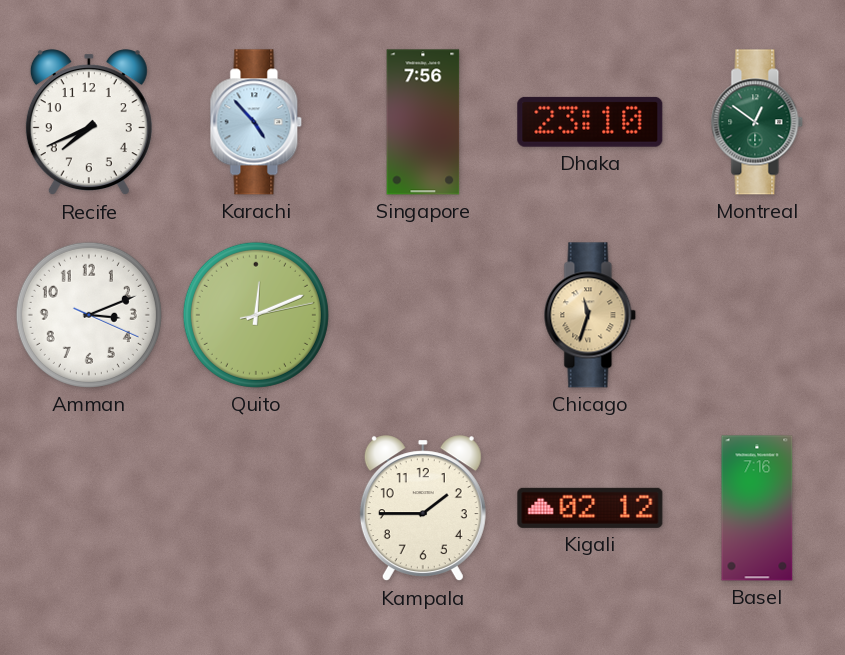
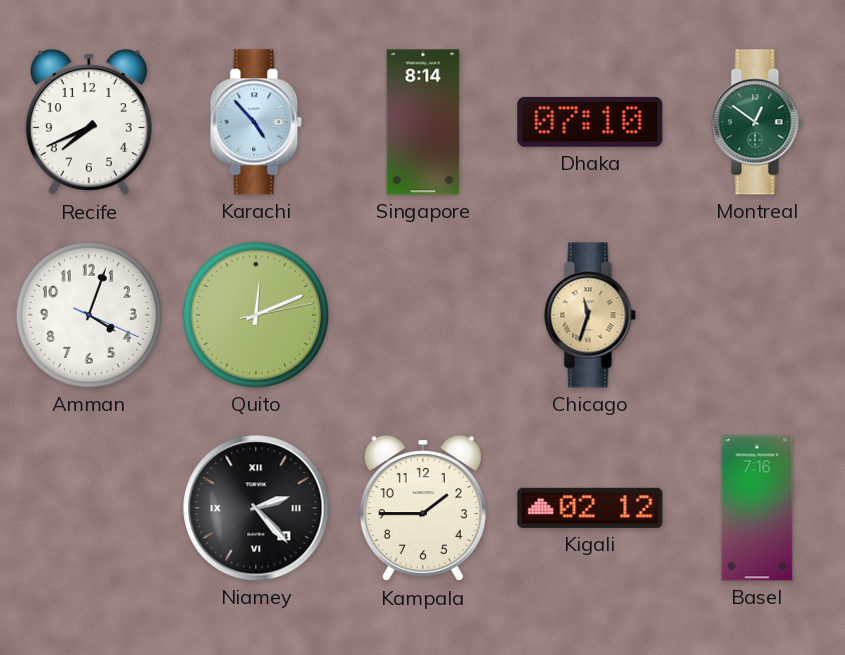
Singapore: 7:56 -> 8:14
Dhaka: 23:10 -> 07:10
Amman: 3:11 -> 4:03
Niamey: none -> 2:23
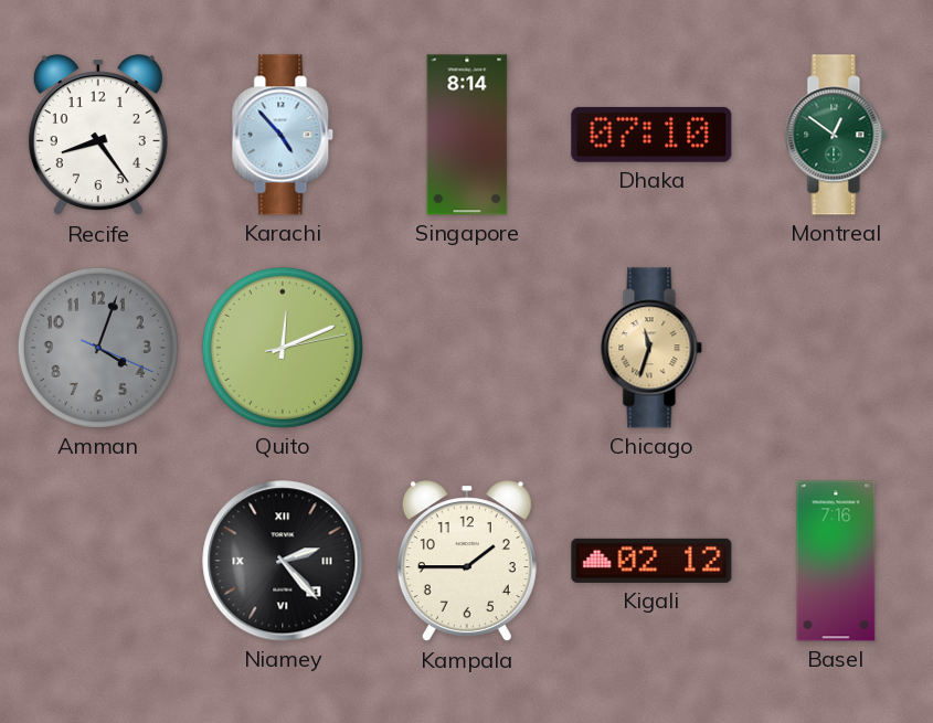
Recife: 7:41 -> 8:24
Amman dial: white -> grey
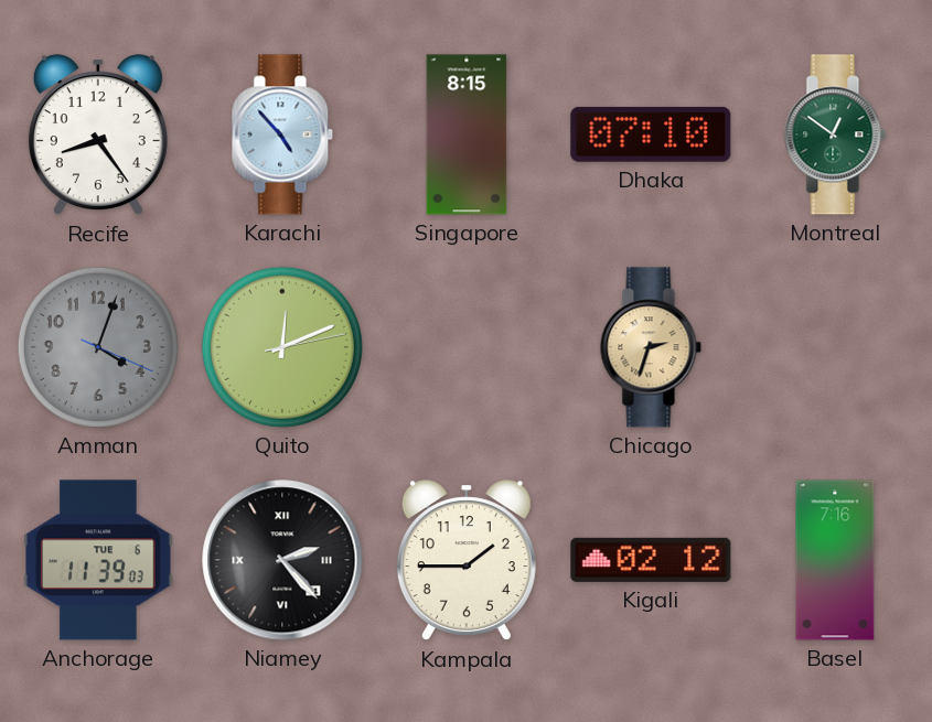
Singapore: 8:14 -> 8:15
Chicago: 11:33 -> 2:33
Anchorage: none -> 11:39
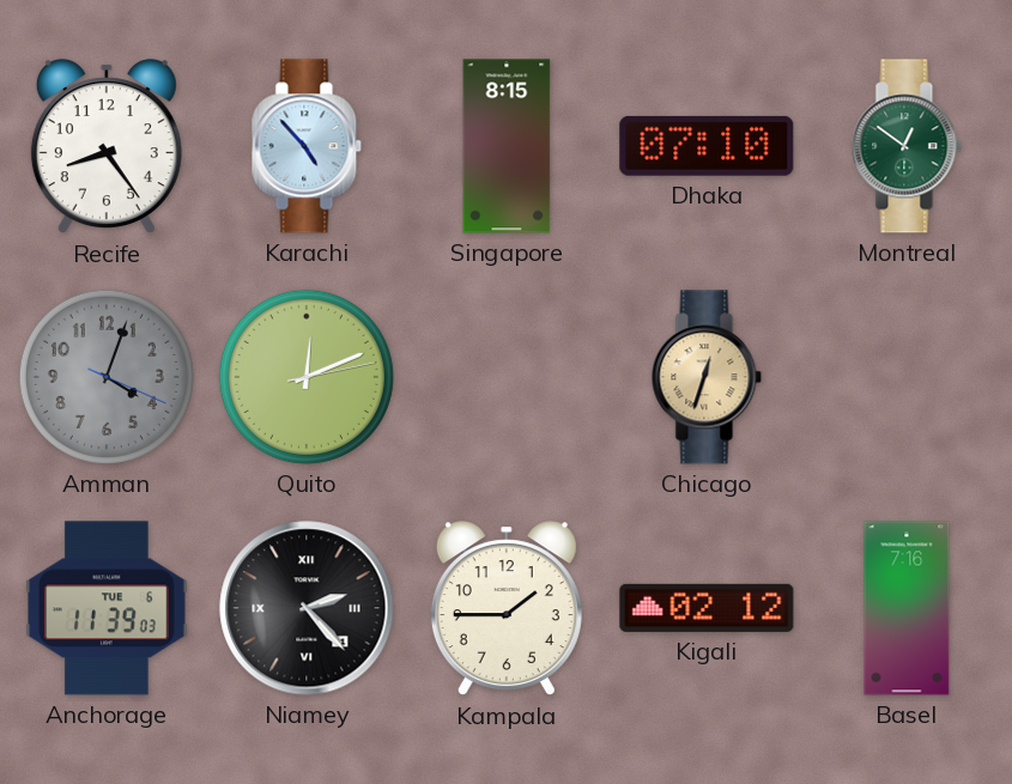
Chicago: 2:33 -> 12:33
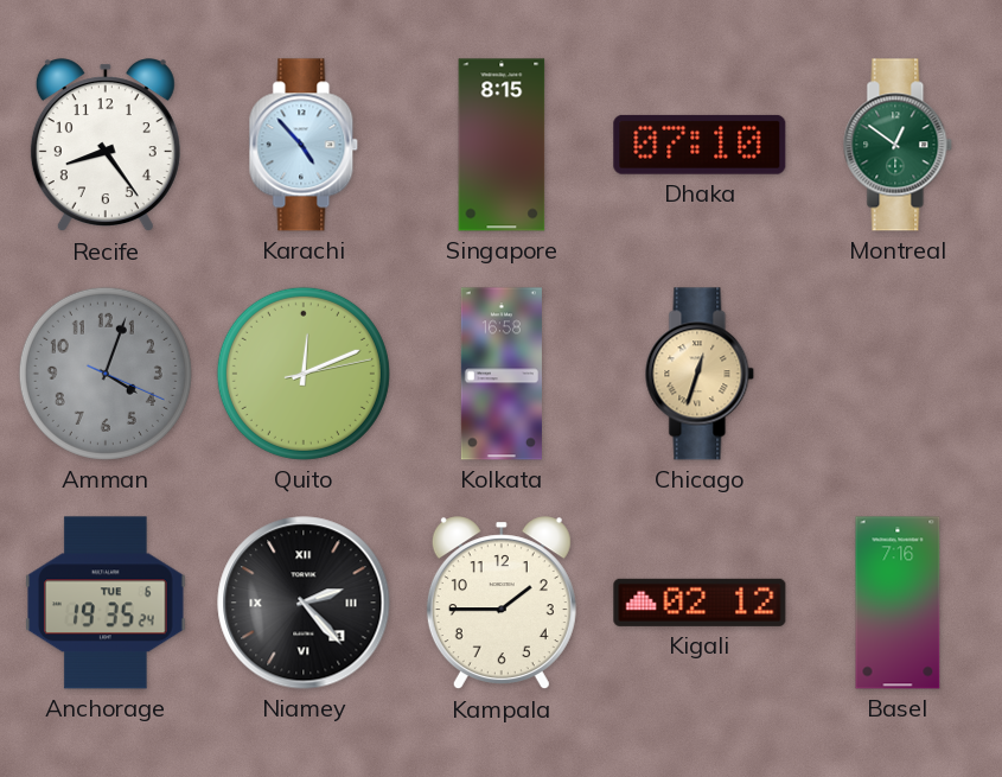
Kolkata: none -> 16:58
Anchorage: 11:39 -> 19:35
